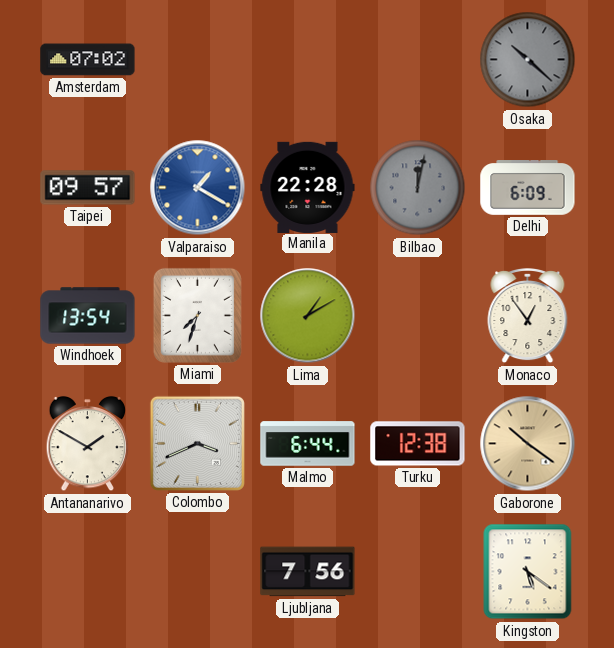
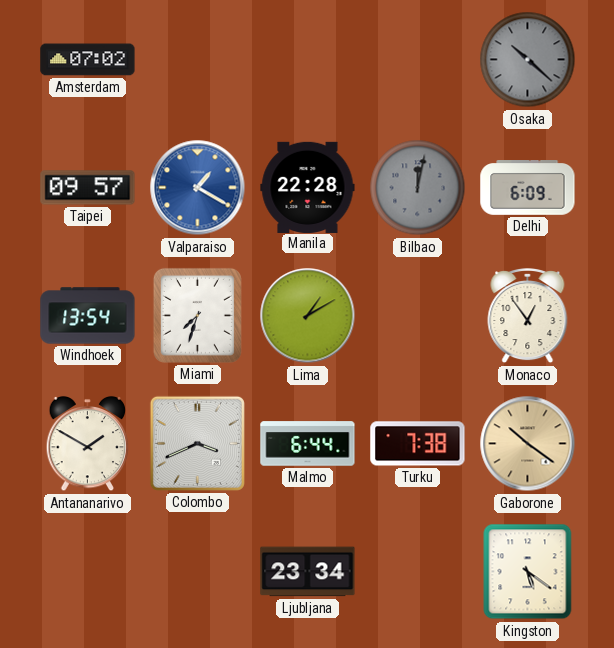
Turku: 12:38 -> 7:38
Ljubljana: 7:56 -> 23:34
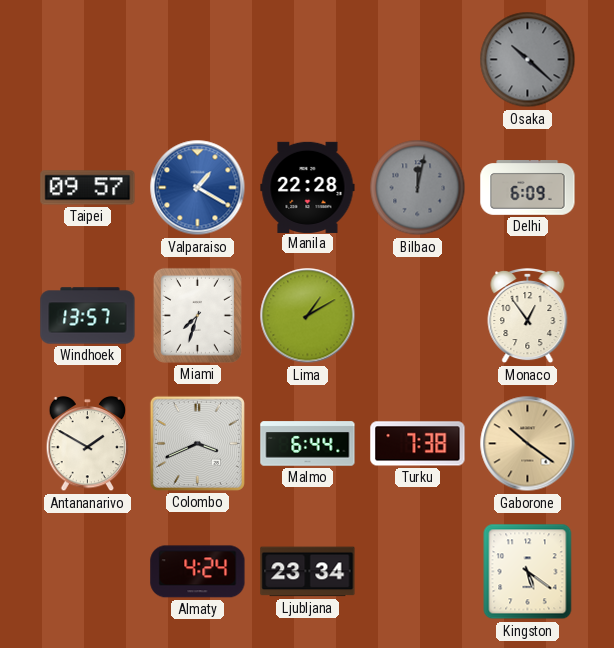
Amsterdam: 07:02 -> none
Windhoek: 13:54 -> 13:57
Almaty: none -> 4:24
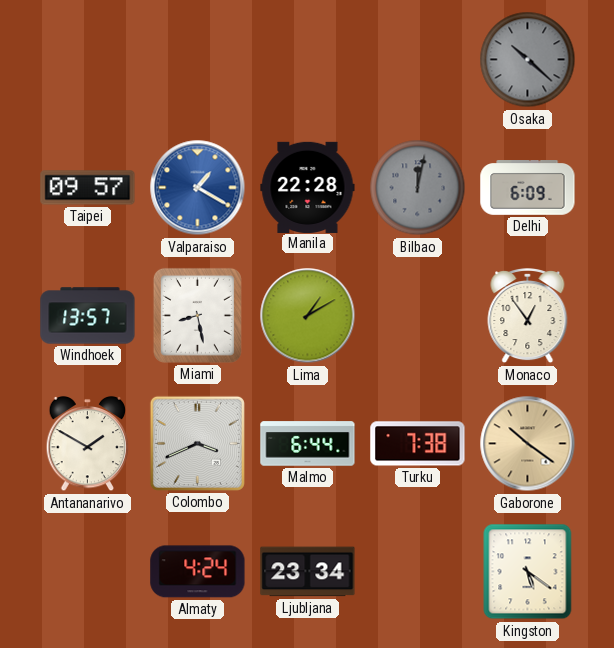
Miami: 7:33 -> 8:28
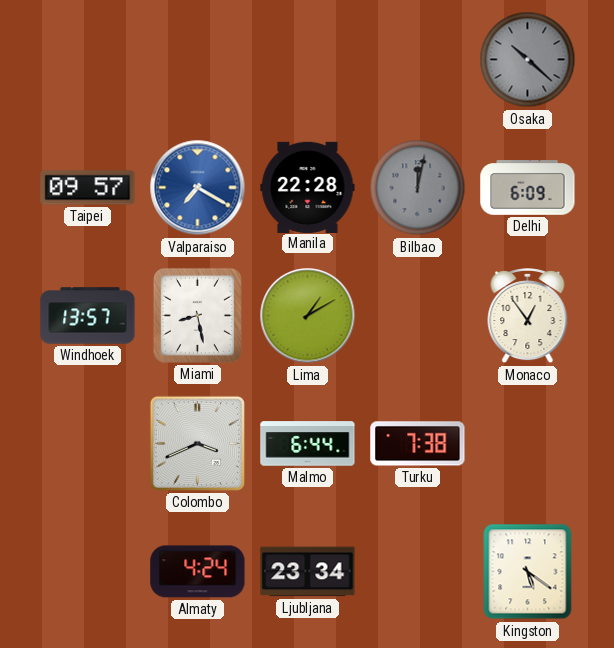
Valparaiso: 1:20 -> 7:20
Antananarivo: 1:50 -> none
Gaborone: 10:21 -> none
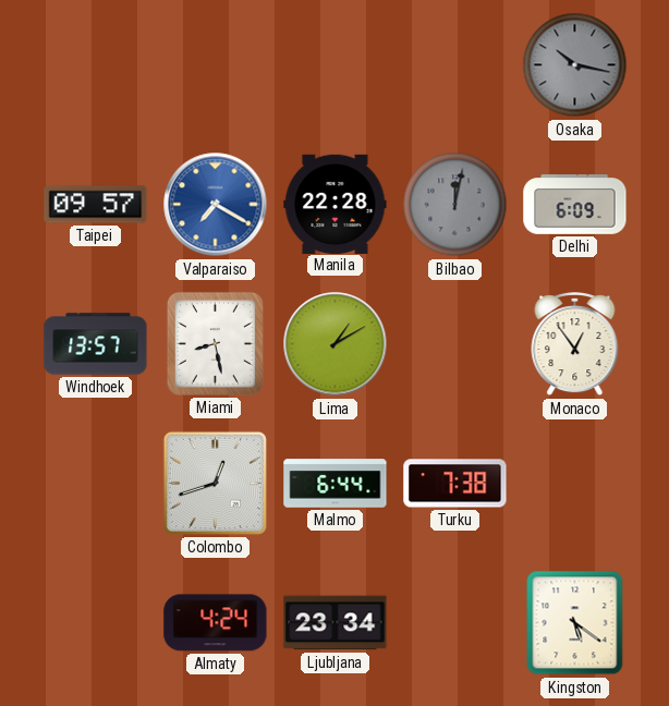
Osaka: 10:22 -> 10:17
Colombo: 3:41 -> 12:42
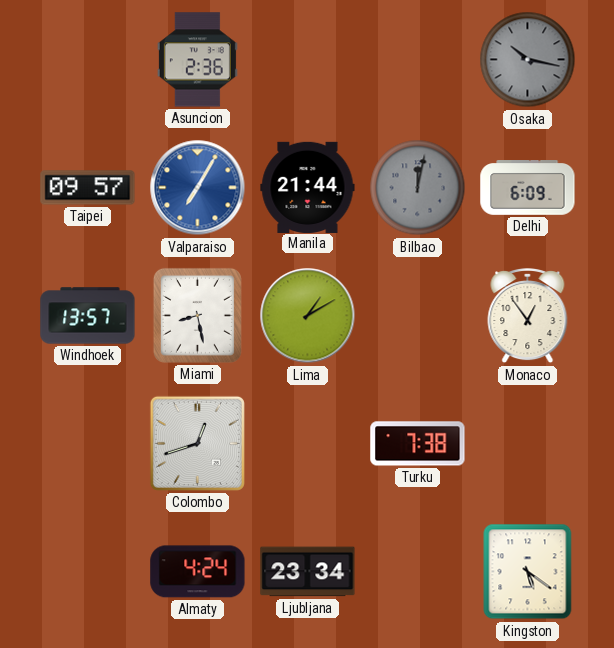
Asuncion: none -> 2:36
Valparaiso: 7:20 -> 7:05
Manila: 22:28 -> 21:44
Malmo: 6:44 -> none
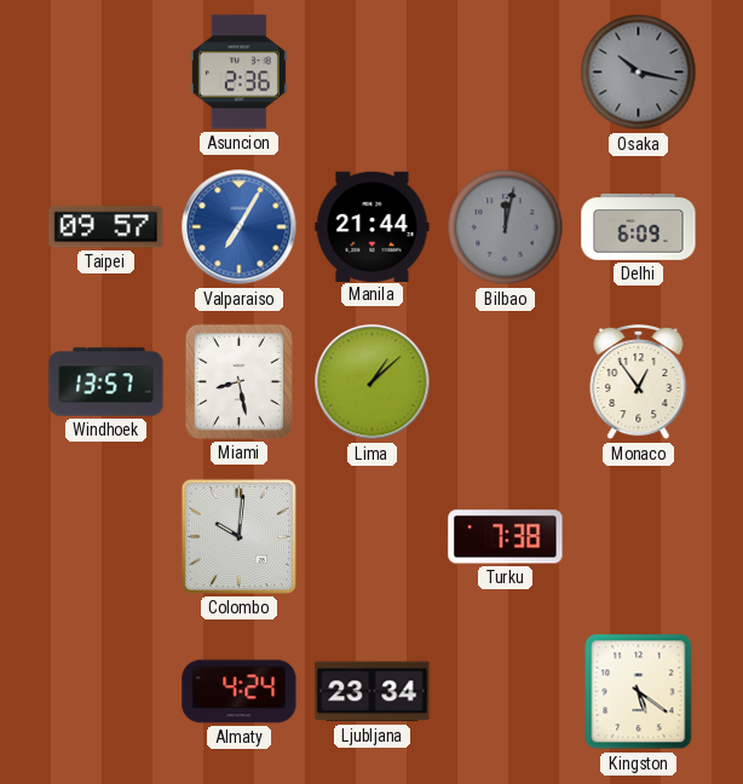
Lima: 1:10 -> 1:08
Colombo: 12:42 -> 10:01
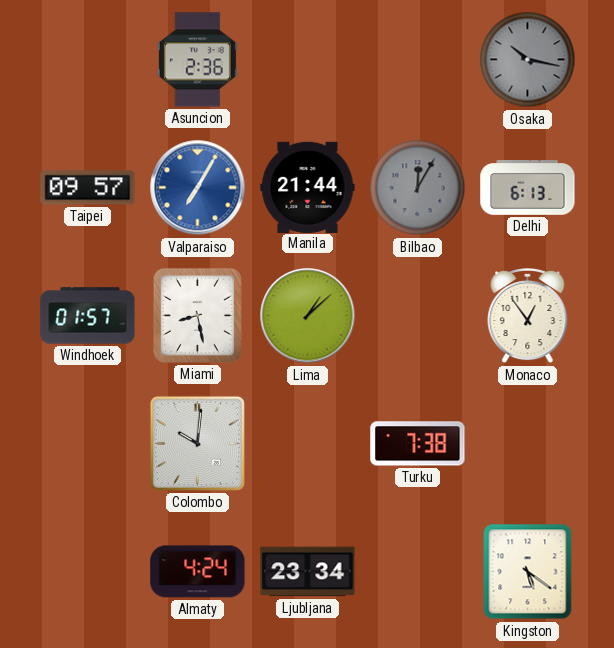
Bilbao: 12:02 -> 12:05
Delhi: 6:09 -> 6:13
Windhoek: 13:57 -> 01:57
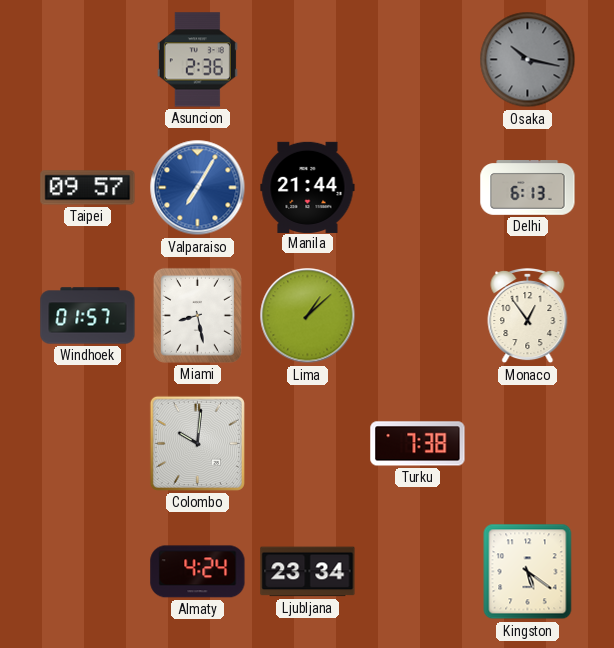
Bilbao: 12:05 -> none
